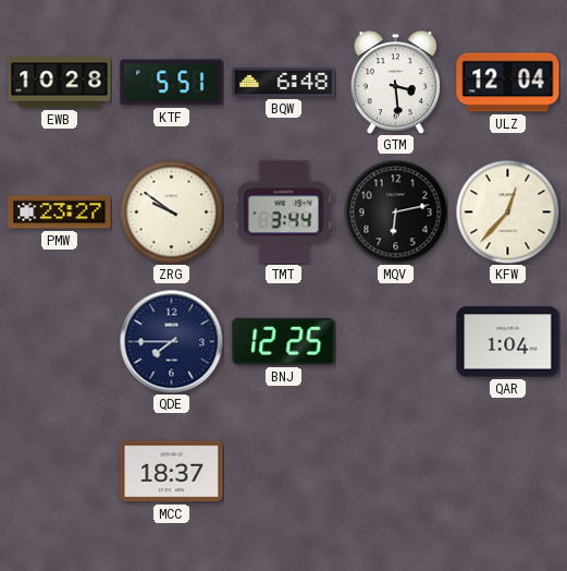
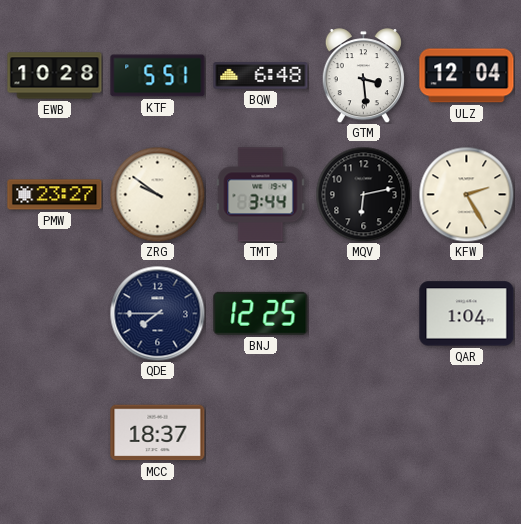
KFW: 12:37 -> 2:25
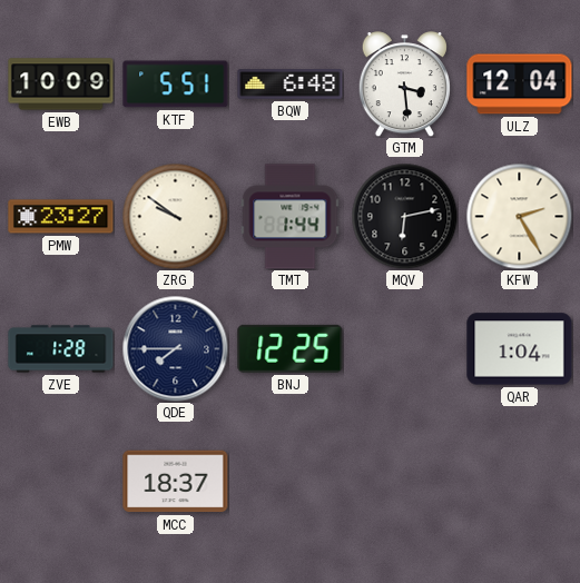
EWB: 10:28 -> 10:09
TMT: 3:44 -> 1:44
ZVE: none -> 1:28
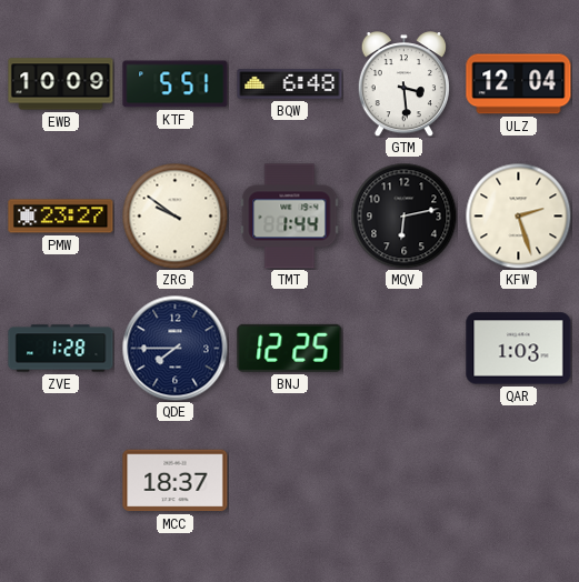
KFW: 2:25 -> 2:27
QAR: 1:04 -> 1:03
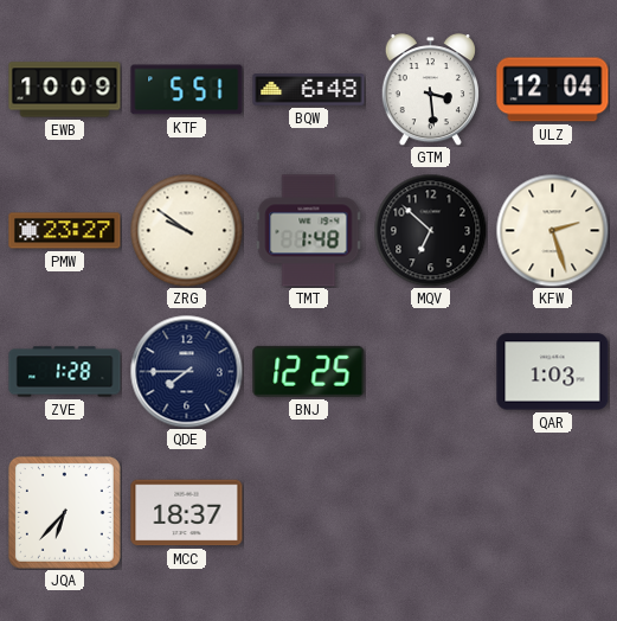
TMT: 1:44 -> 1:48
MQV: 6:13 -> 6:52
JQA: none -> 6:37
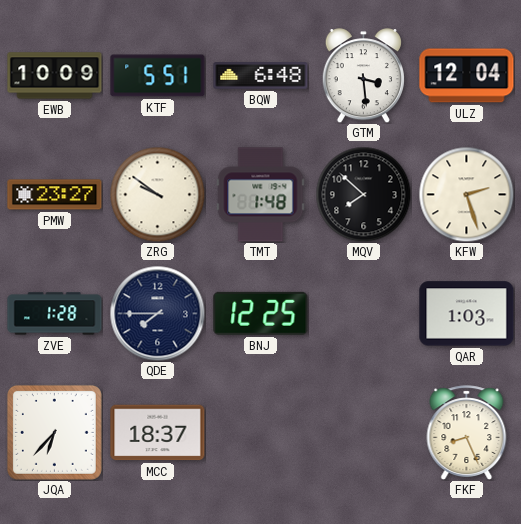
MQV: 6:52 -> 7:52
FKF: none -> 8:26
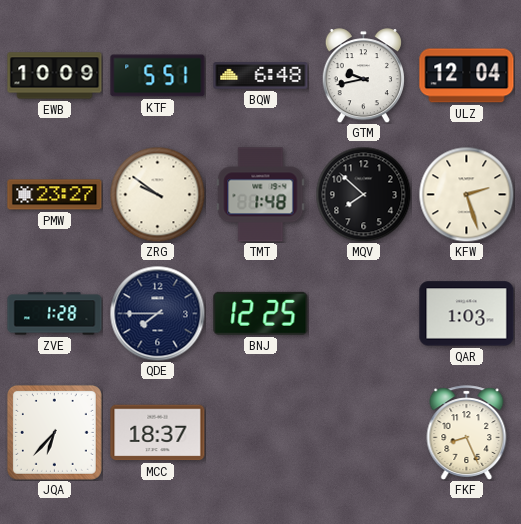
GTM: 3:29 -> 9:43
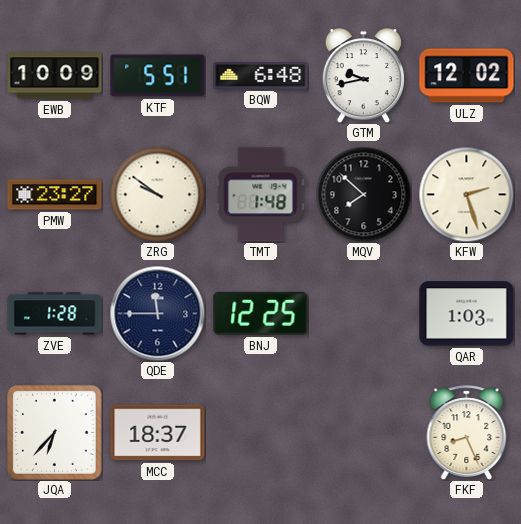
ULZ: 12:04 -> 12:02
QDE: 7:45 -> 11:45
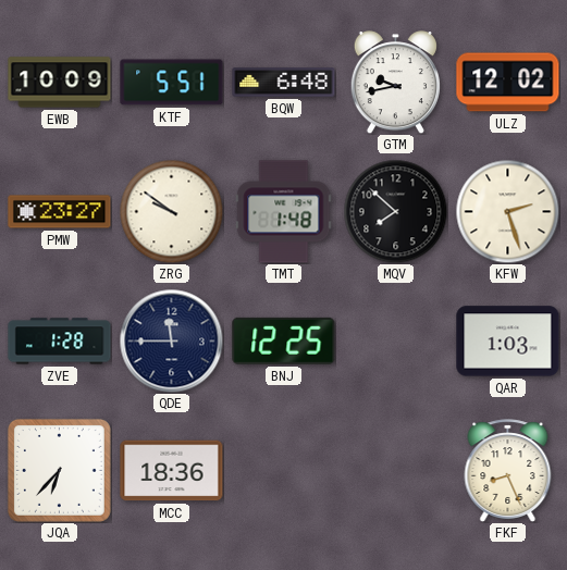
MCC: 18:37 -> 18:36
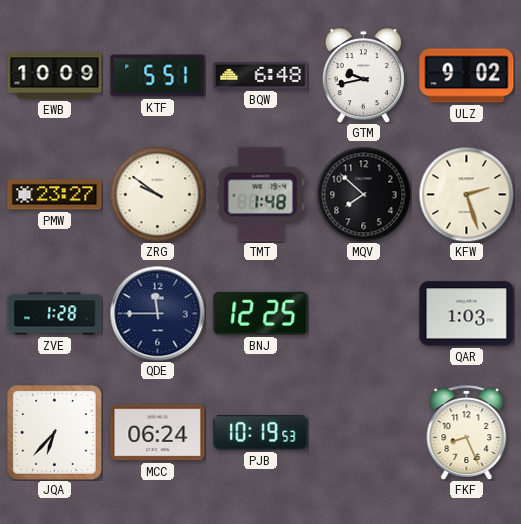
ULZ: 12:02 -> 9:02
MCC: 18:36 -> 06:24
PJB: none -> 10:19
